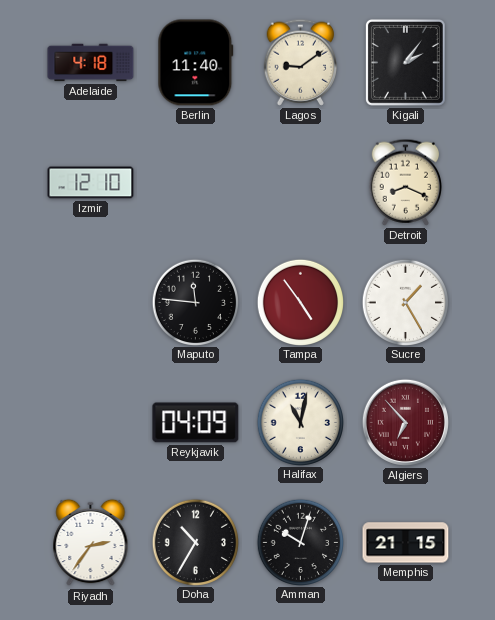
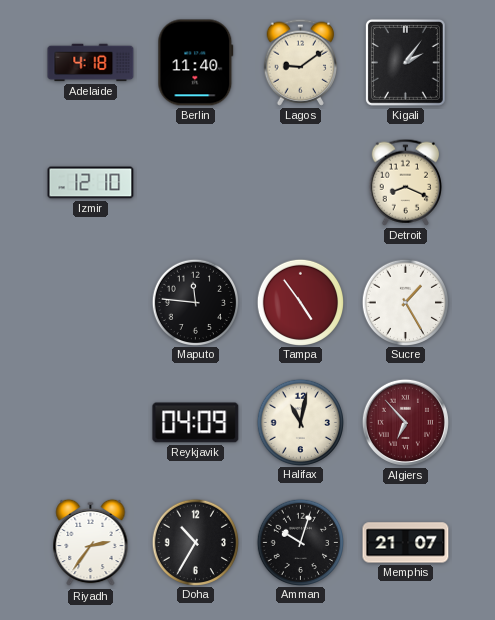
Memphis: 21:15 -> 21:07
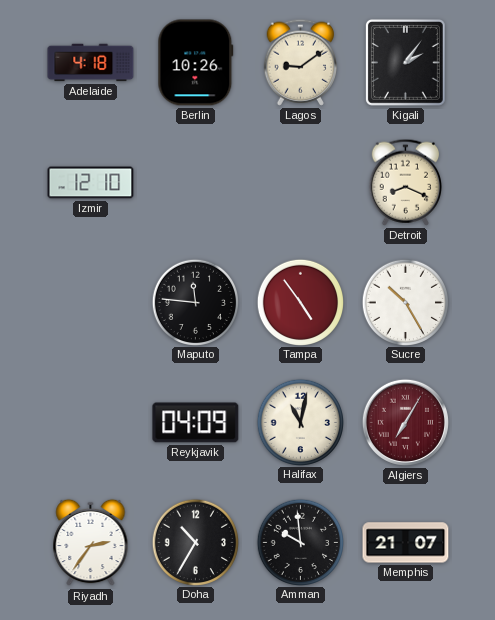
Berlin: 11:40 -> 10:26
Sucre: 1:25 -> 10:25
Algiers: 6:53 -> 7:05
Amman: 10:03 -> 9:59
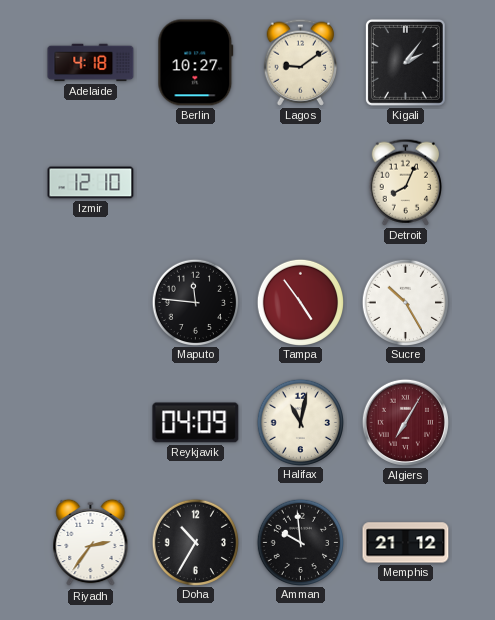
Berlin: 10:26 -> 10:27
Detroit: 8:19 -> 8:04
Memphis: 21:07 -> 21:12
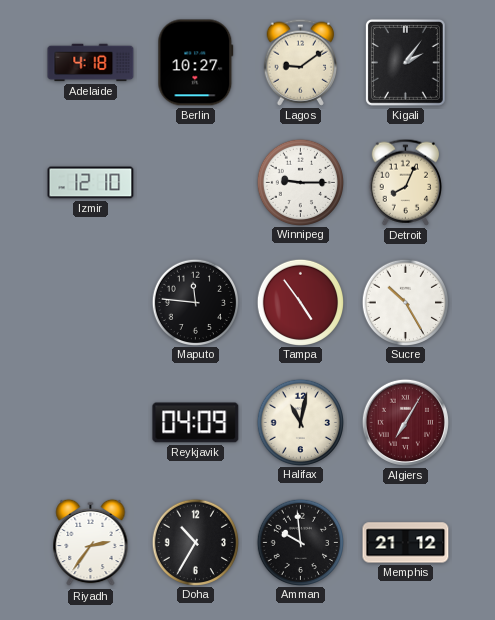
Winnipeg: none -> 9:15
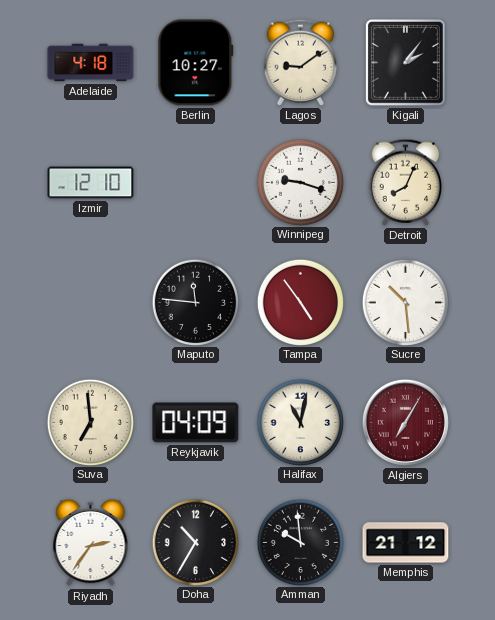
Winnipeg: 9:15 -> 9:18
Sucre: 10:25 -> 10:29
Suva: none -> 6:59
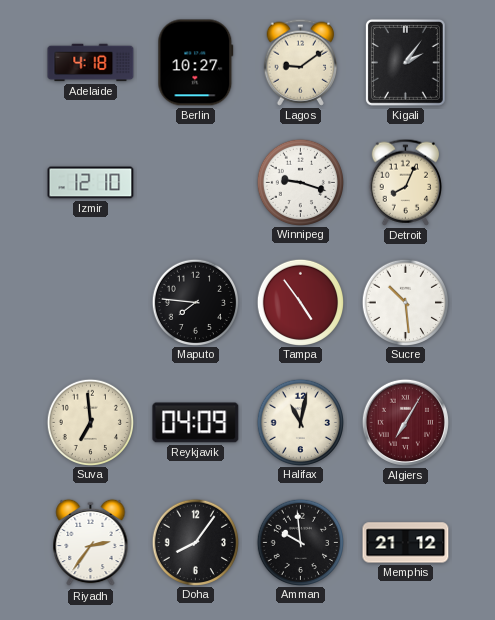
Maputo: 11:46 -> 7:46
Doha: 10:35 -> 8:06
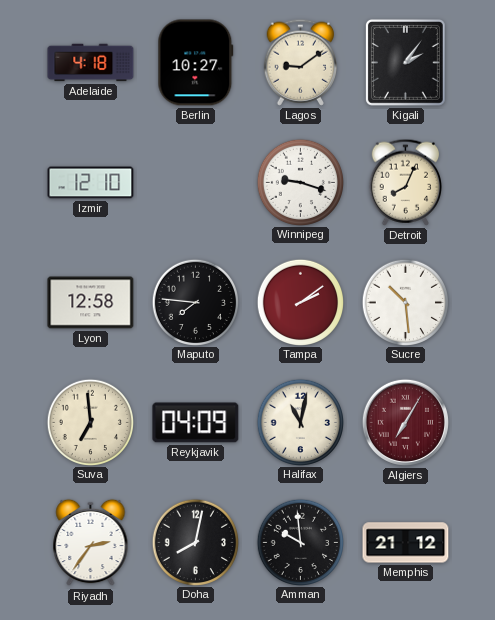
Lyon: none -> 12:58
Tampa: 4:54 -> 2:09
Doha: 8:06 -> 8:02
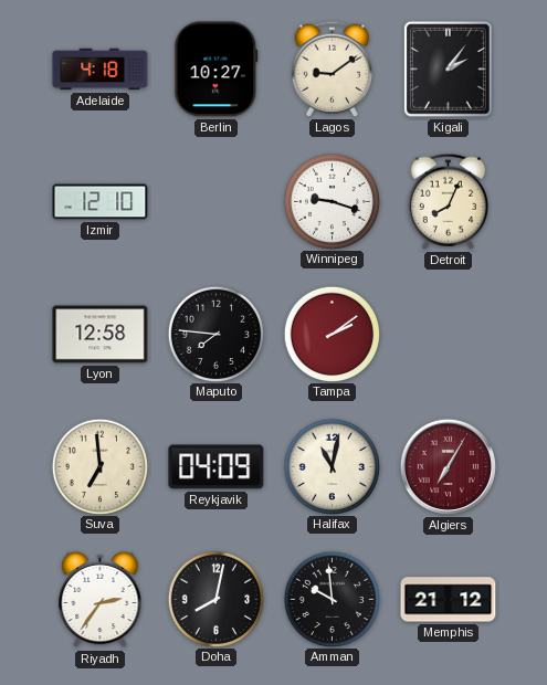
Sucre: 10:29 -> none
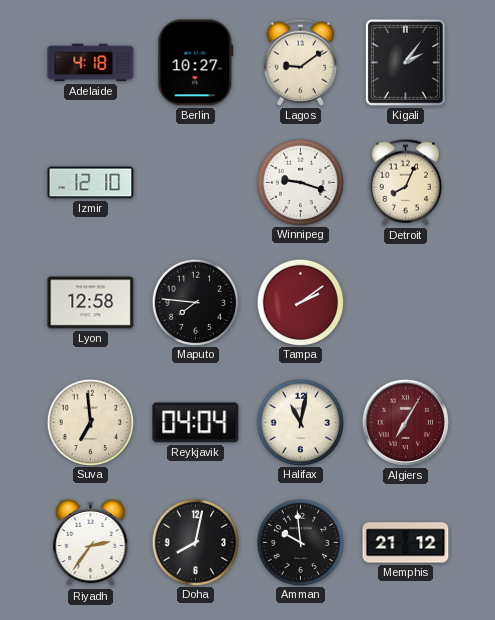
Reykjavik: 04:09 -> 04:04
